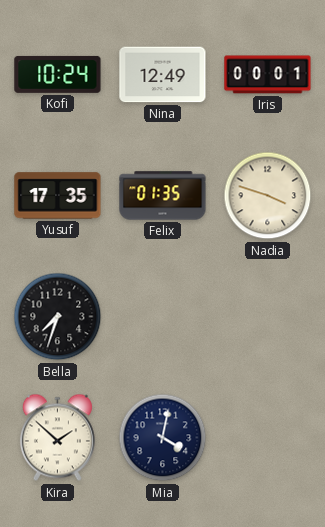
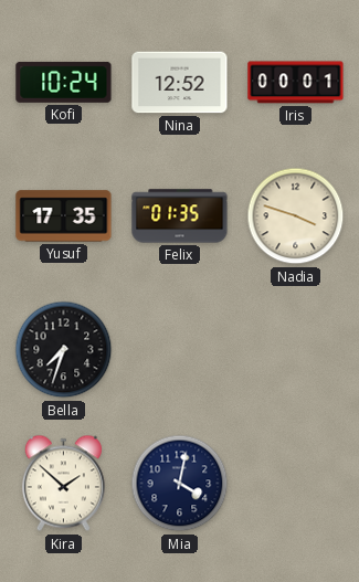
Nina: 12:49 -> 12:52
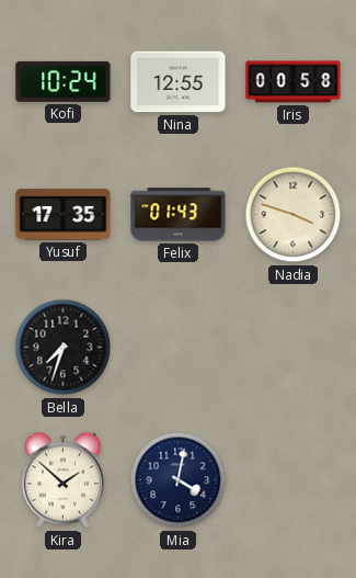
Nina: 12:52 -> 12:55
Iris: 00:01 -> 00:58
Felix: 01:35 -> 01:43
